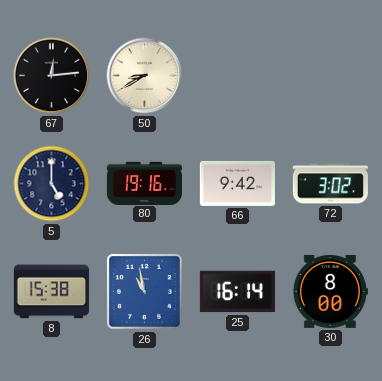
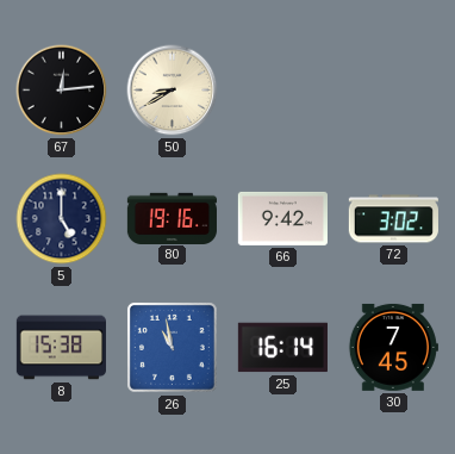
30: 8:00 -> 7:45
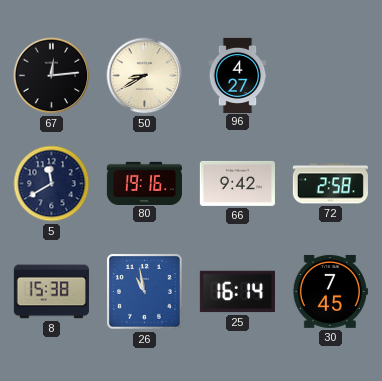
96: none -> 4:27
5: 5:00 -> 11:40
72: 3:02 -> 2:58
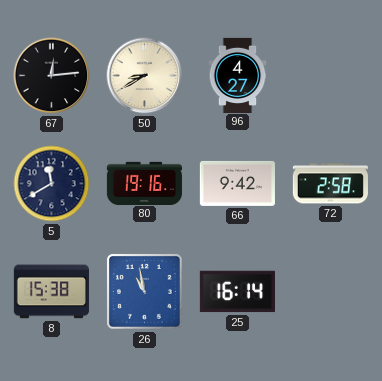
30: 7:45 -> none
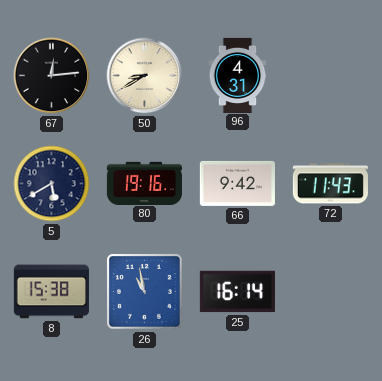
96: 4:27 -> 4:31
5: 11:40 -> 5:40
72: 2:58 -> 11:43
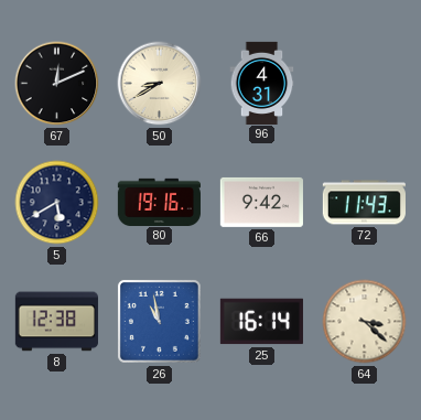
67: 12:14 -> 12:11
8: 15:38 -> 12:38
64: none -> 3:22
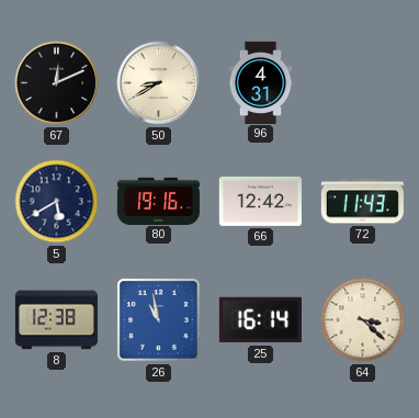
66: 9:42 -> 12:42
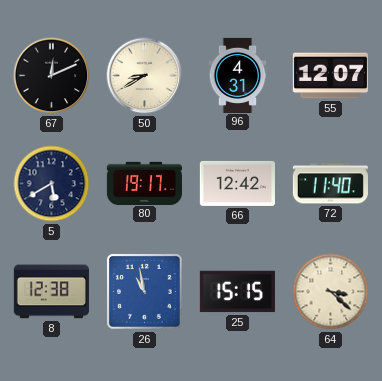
55: none -> 12:07
80: 19:16 -> 19:17
72: 11:43 -> 11:40
25: 16:14 -> 15:15
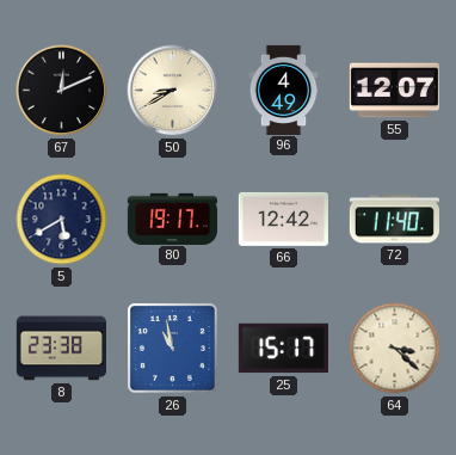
96: 4:31 -> 4:49
8: 12:38 -> 23:38
25: 15:15 -> 15:17
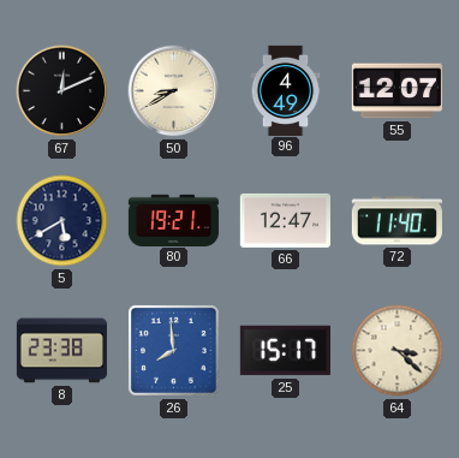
80: 19:17 -> 19:21
66: 12:42 -> 12:47
26: 10:58 -> 7:59
